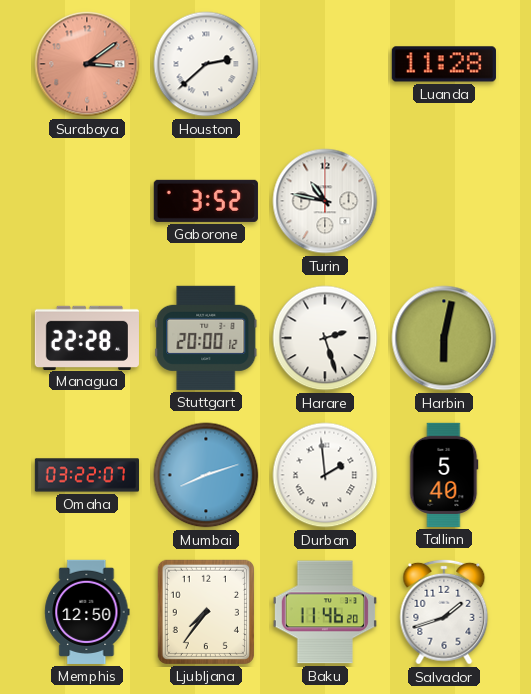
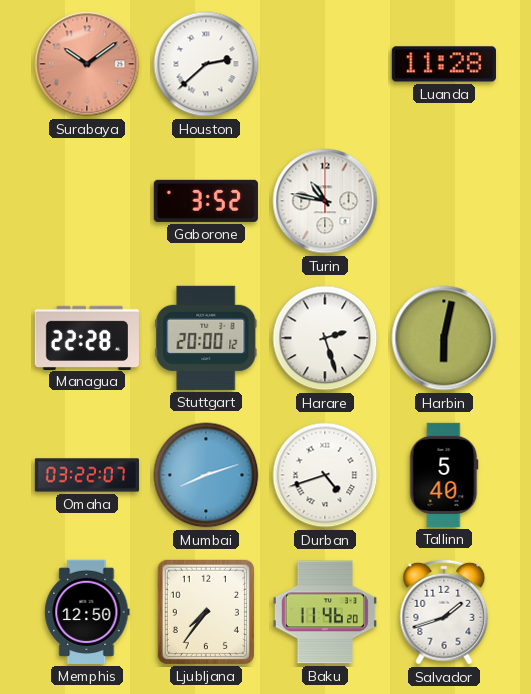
Surabaya: 3:09 -> 10:09
Durban: 1:59 -> 4:42
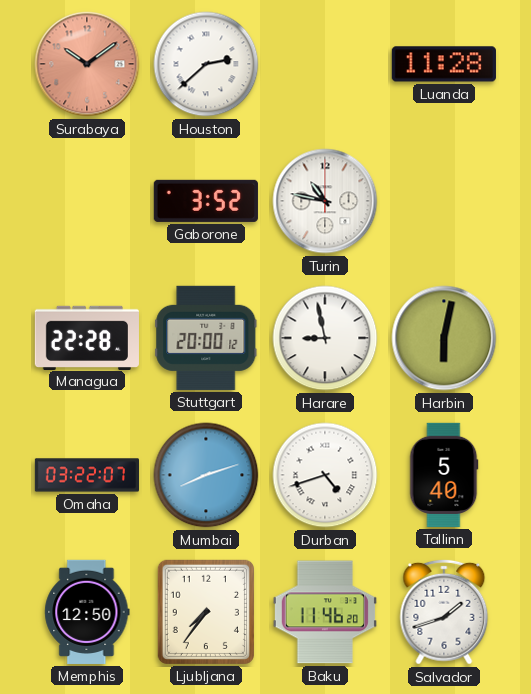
Harare: 2:27 -> 8:58
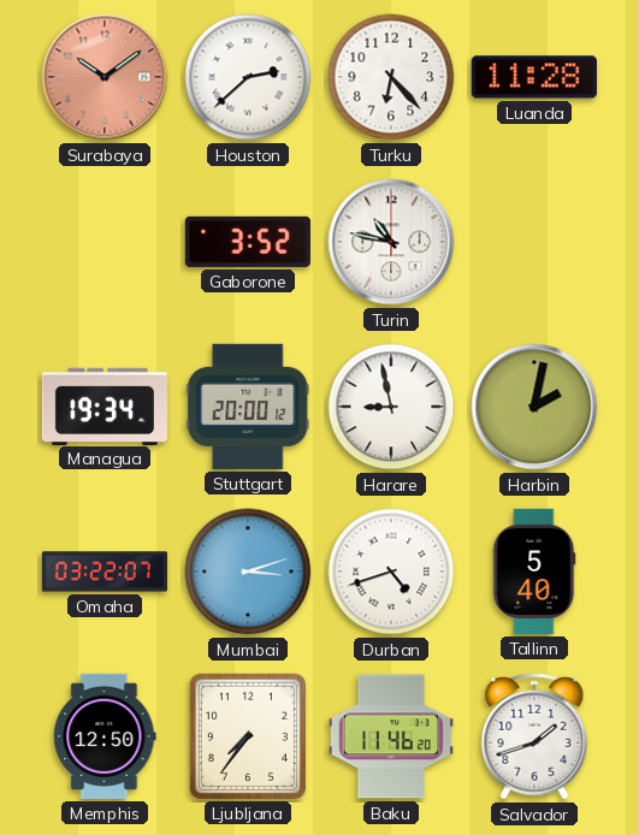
Turku: none -> 6:23
Managua: 22:28 -> 19:34
Harbin: 6:02 -> 2:02
Mumbai: 8:12 -> 3:12
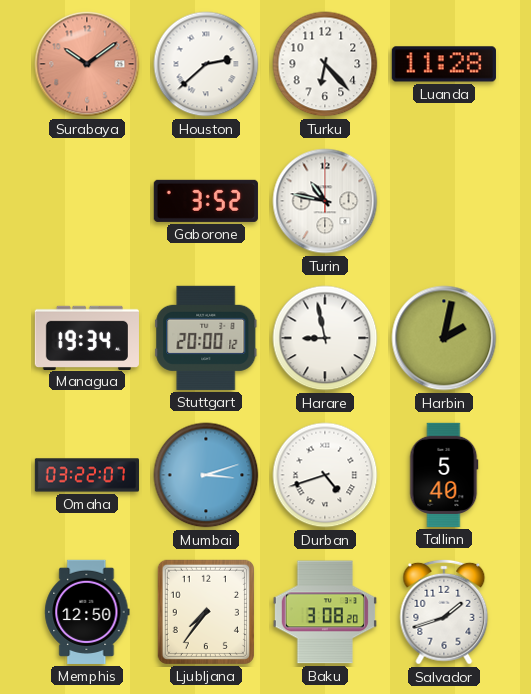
Baku: 11:46 -> 3:08
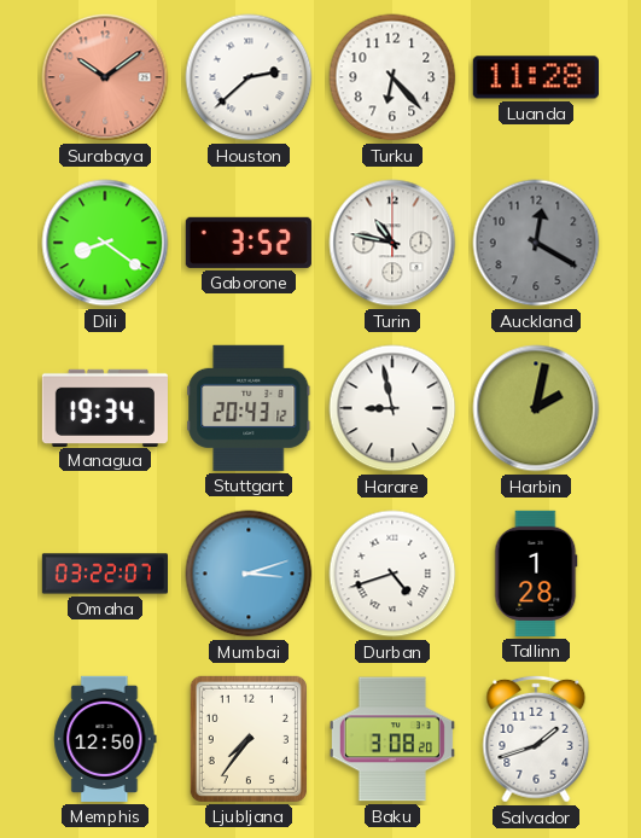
Dili: none -> 8:21
Auckland: none -> 12:20
Stuttgart: 20:00 -> 20:43
Tallinn: 5:40 -> 1:28
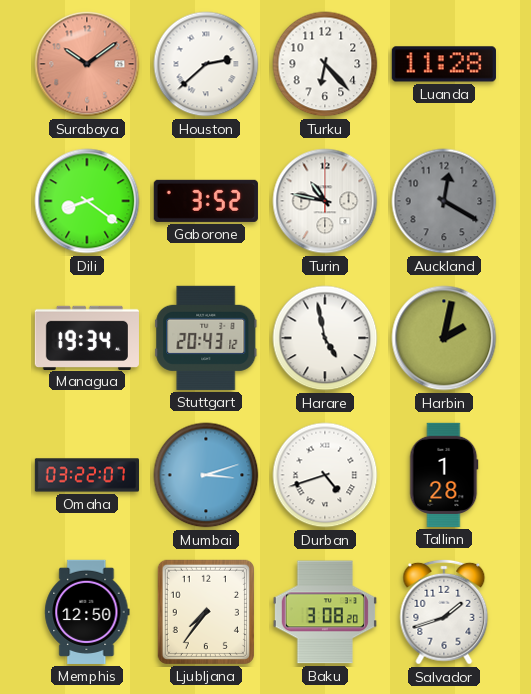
Harare: 8:58 -> 4:58
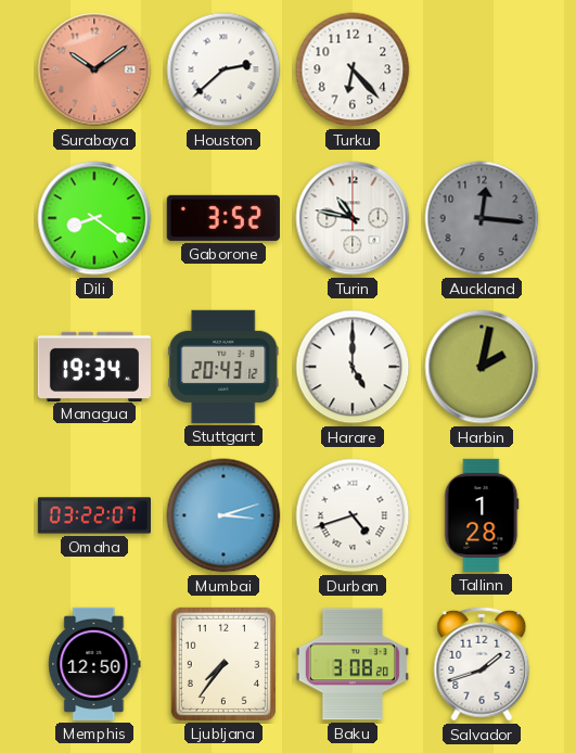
Luanda: 11:28 -> none
Auckland: 12:20 -> 12:16
Harare: 4:58 -> 5:00
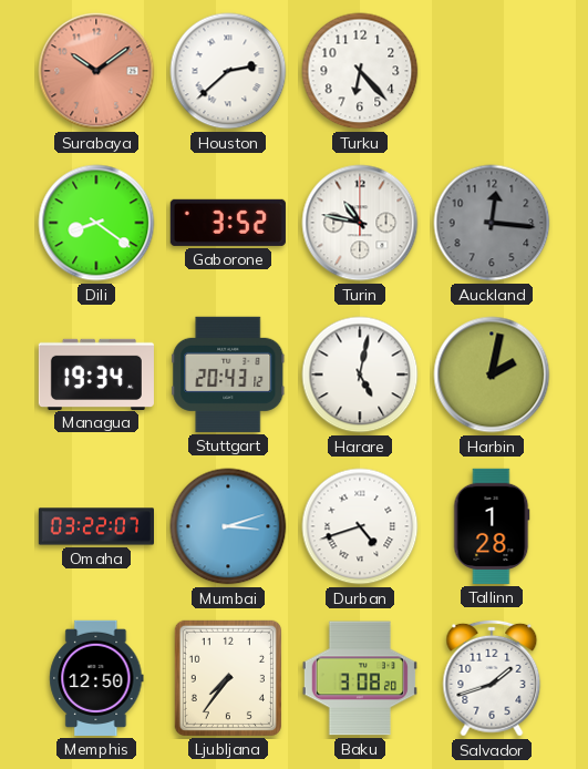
Harare: 5:00 -> 5:02
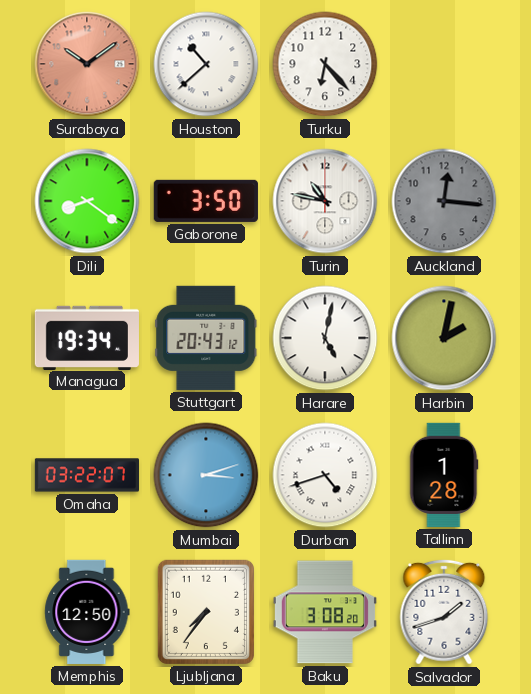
Houston: 2:38 -> 10:38
Gaborone: 3:52 -> 3:50
